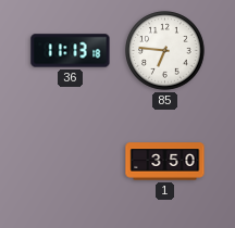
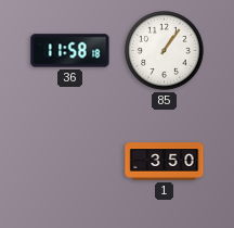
36: 11:13 -> 11:58
85: 6:46 -> 1:06
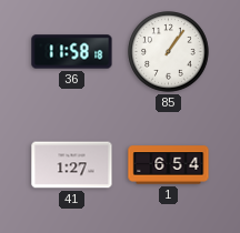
41: none -> 1:27
1: 3:50 -> 6:54
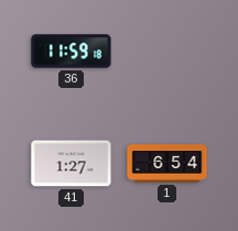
36: 11:58 -> 11:59
85: 1:06 -> none
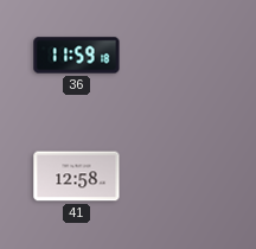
41: 1:27 -> 12:58
1: 6:54 -> none
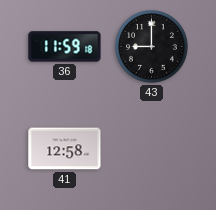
43: none -> 9:00
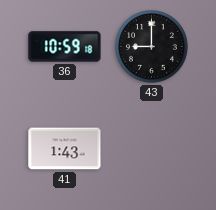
36: 11:59 -> 10:59
41: 12:58 -> 1:43
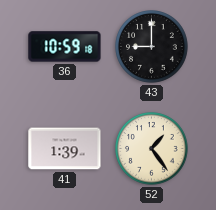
41: 1:43 -> 1:39
52: none -> 1:24
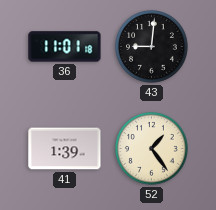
36: 10:59 -> 11:01
43: 9:00 -> 9:01
